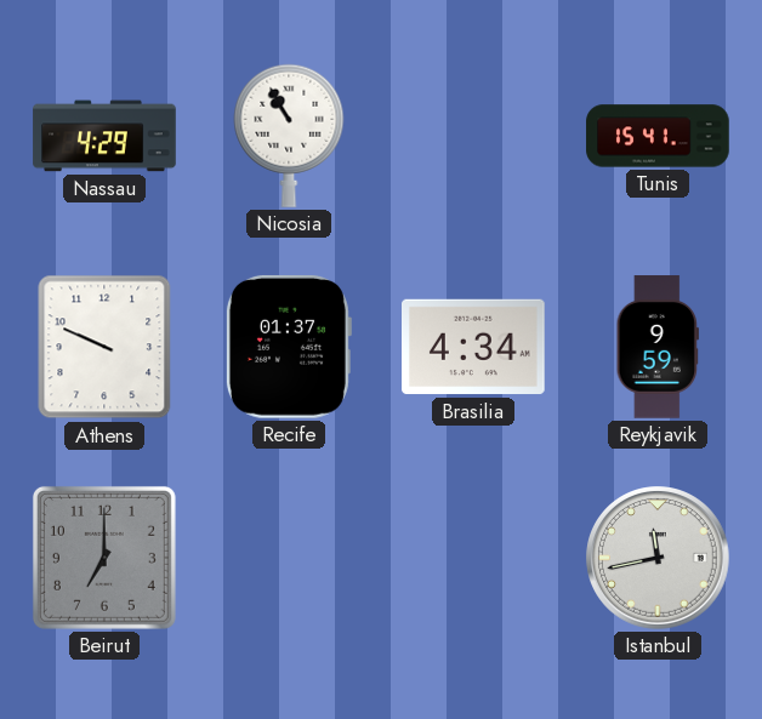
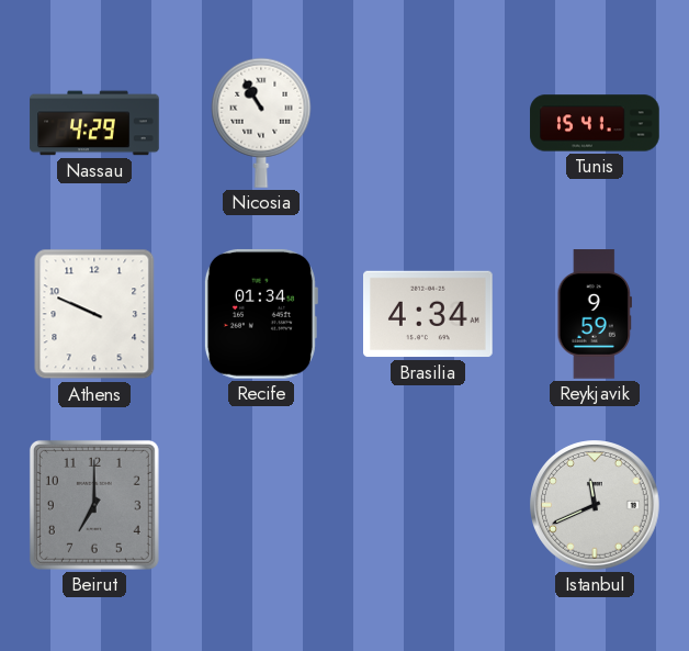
Recife: 01:37 -> 01:34
Istanbul: 11:43 -> 11:41
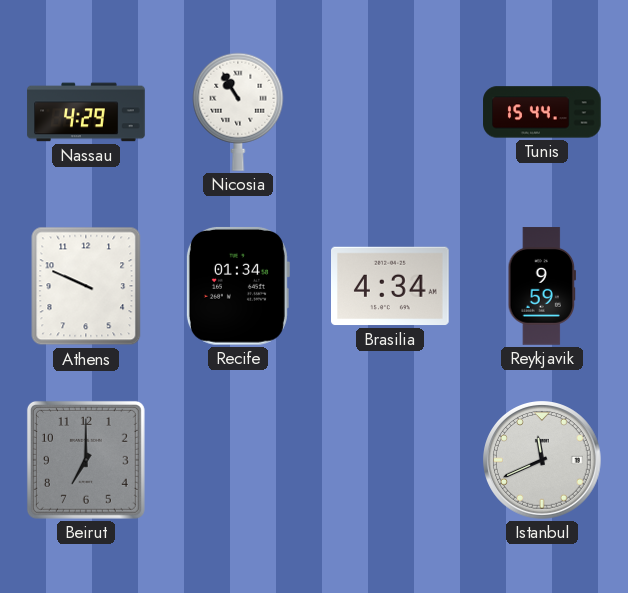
Tunis: 15:41 -> 15:44
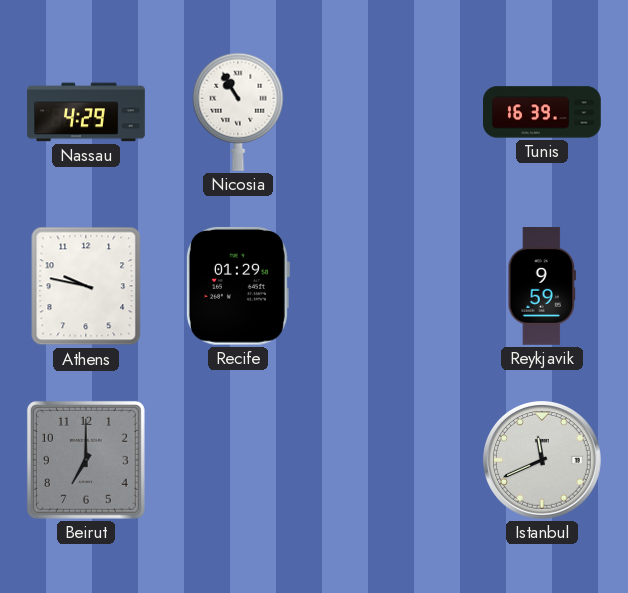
Tunis: 15:44 -> 16:39
Athens: 9:49 -> 9:47
Recife: 01:34 -> 01:29
Brasilia: 4:34 -> none
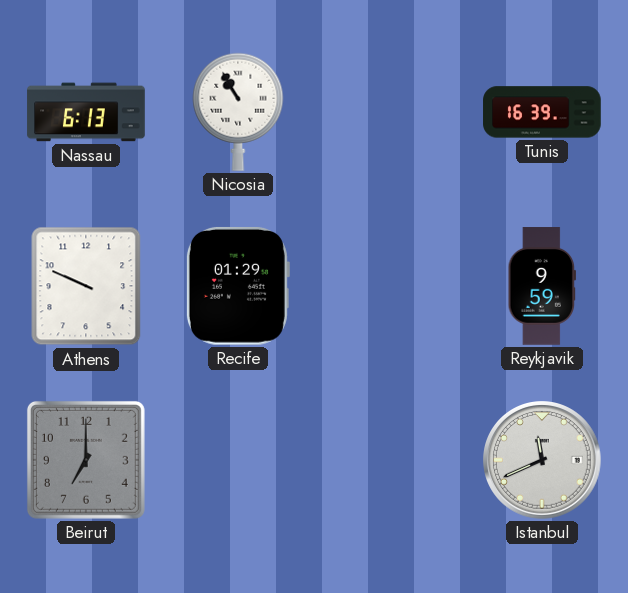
Nassau: 4:29 -> 6:13
Athens: 9:47 -> 9:49
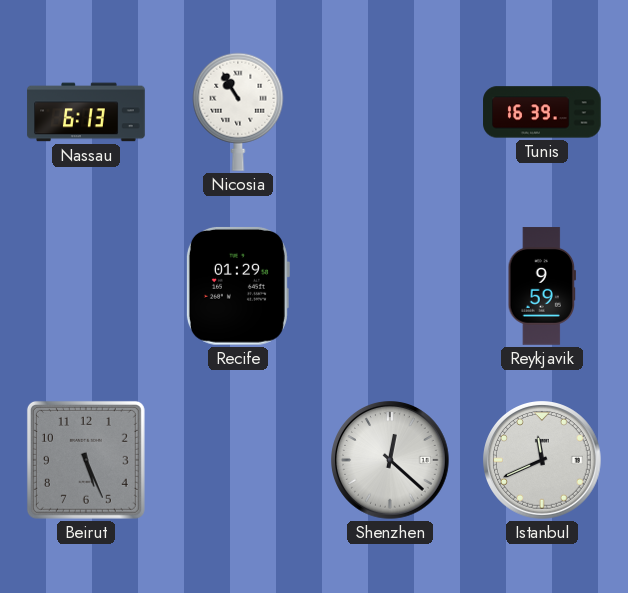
Athens: 9:49 -> none
Beirut: 7:00 -> 5:26
Shenzhen: none -> 12:22
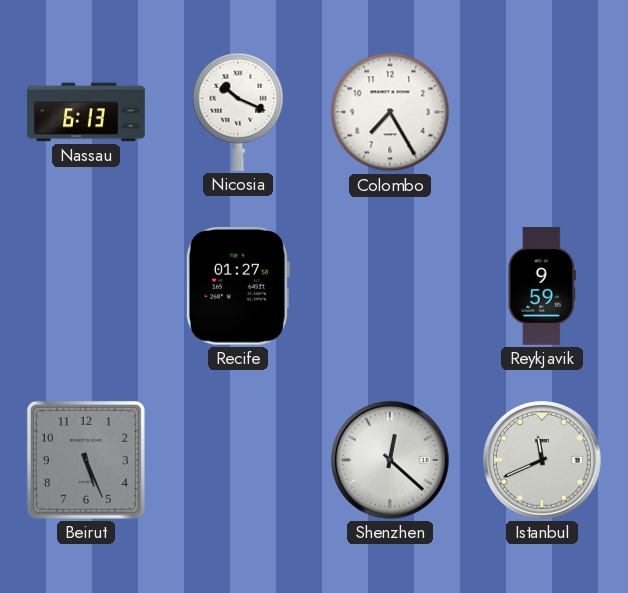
Nicosia: 10:55 -> 10:19
Colombo: none -> 7:25
Tunis: 16:39 -> none
Recife: 01:29 -> 01:27
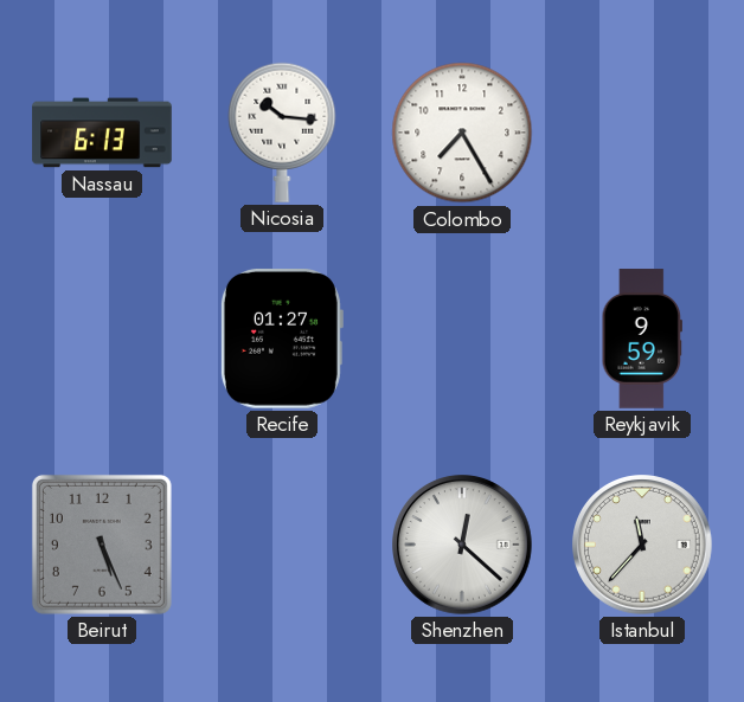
Nicosia: 10:19 -> 10:16
Istanbul: 11:41 -> 11:37
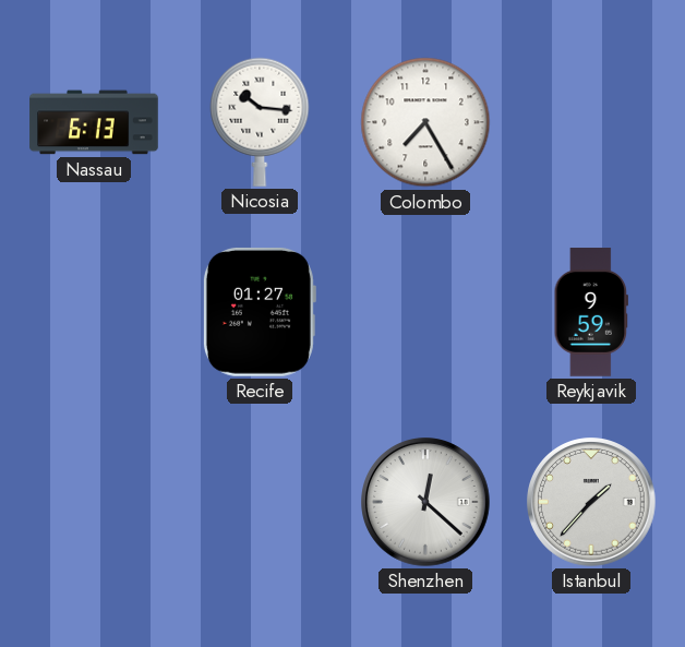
Beirut: 5:26 -> none
Istanbul: 11:37 -> 1:37
